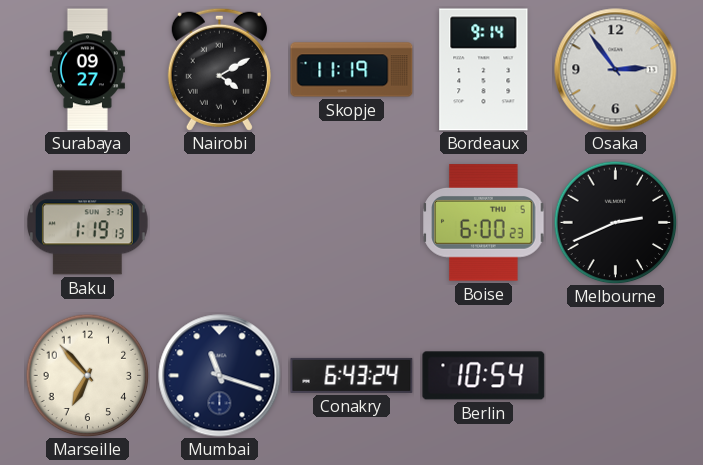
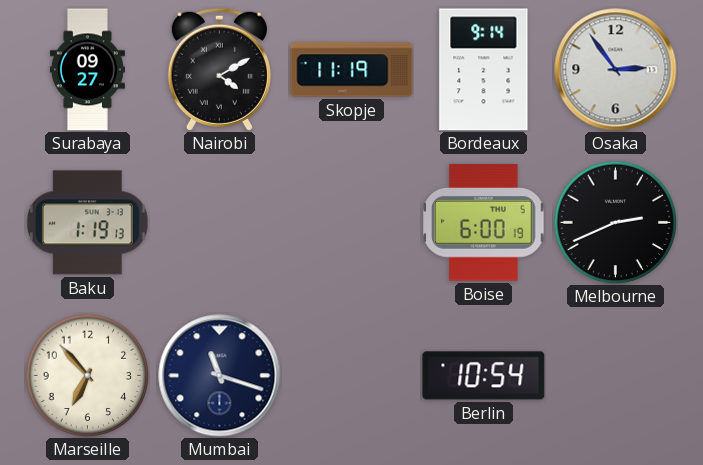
Boise: 6:00:23 -> 6:00:19
Conakry: 6:43 -> none
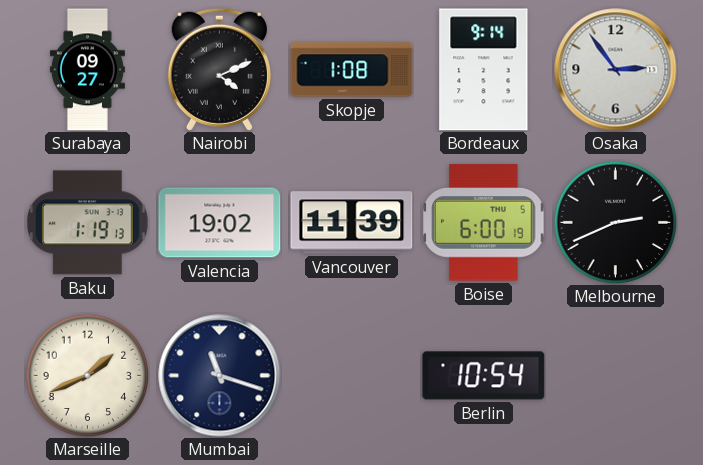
Nairobi: 4:10 -> 4:11
Skopje: 11:19 -> 1:08
Valencia: none -> 19:02
Vancouver: none -> 11:39
Marseille: 6:53 -> 1:41
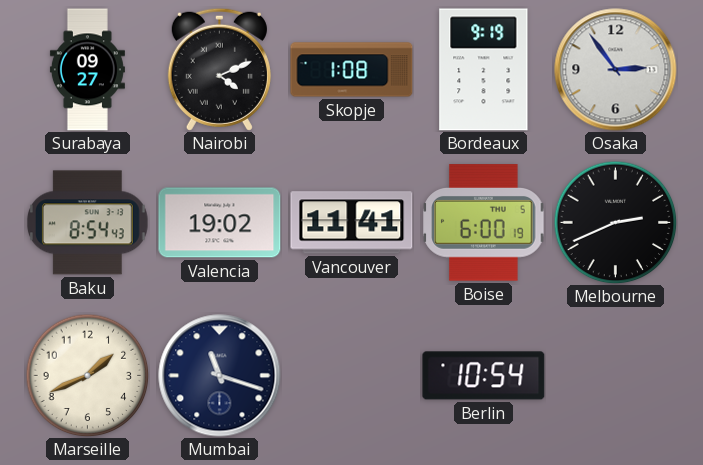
Bordeaux: 9:14 -> 9:19
Baku: 1:19 -> 8:54
Vancouver: 11:39 -> 11:41
